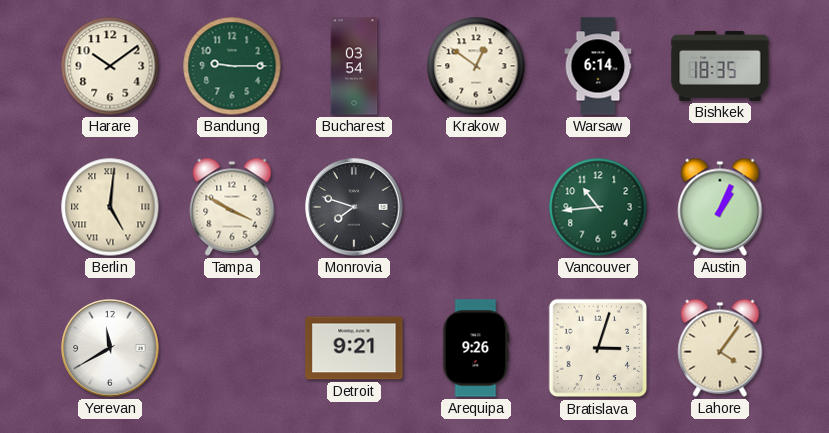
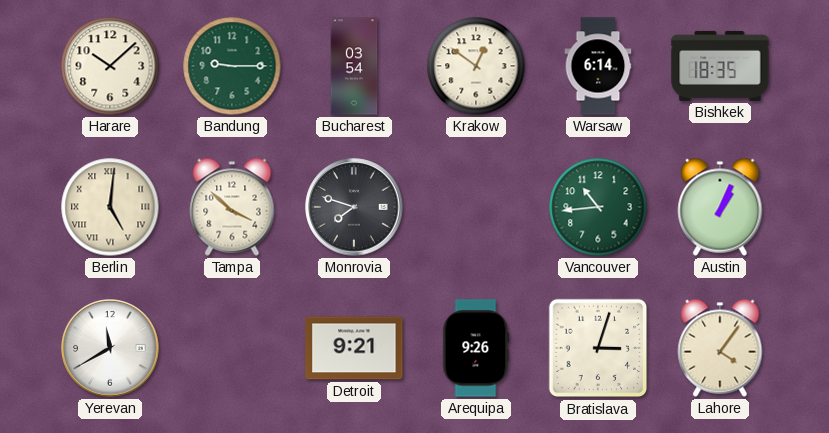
Harare: 10:09 -> 10:08
Tampa: 3:50 -> 3:52
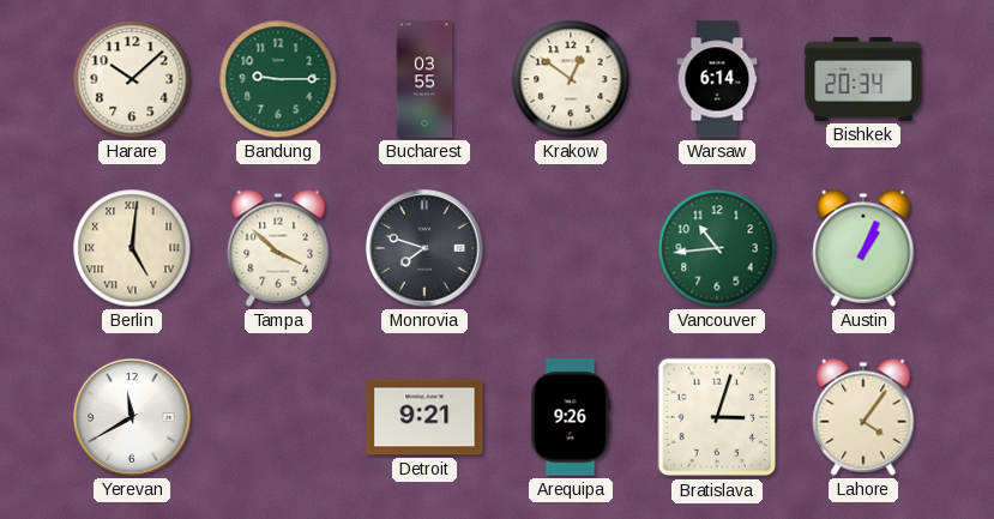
Bucharest: 03:54 -> 03:55
Bishkek: 18:35 -> 20:34
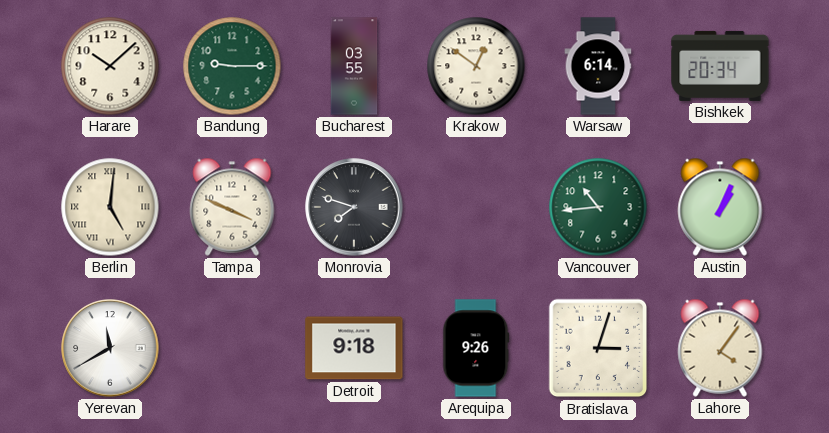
Tampa: 3:52 -> 3:49
Detroit: 9:21 -> 9:18
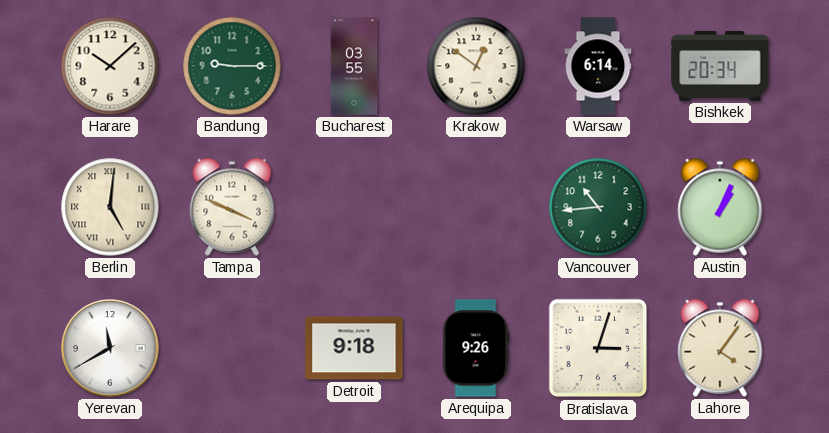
Monrovia: 7:48 -> none
